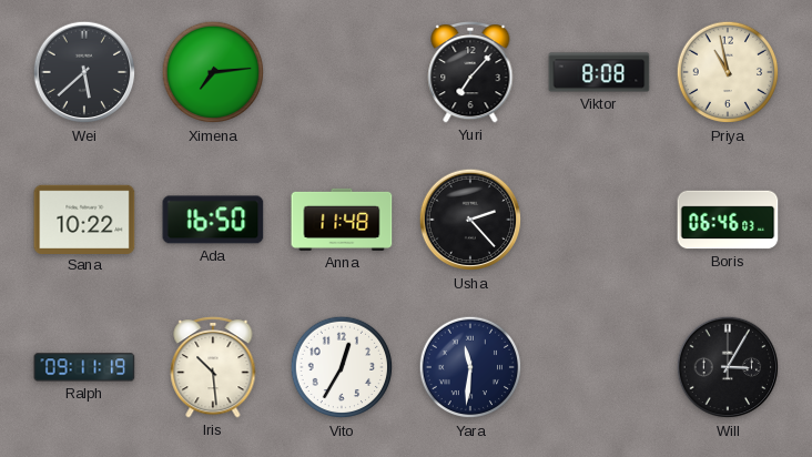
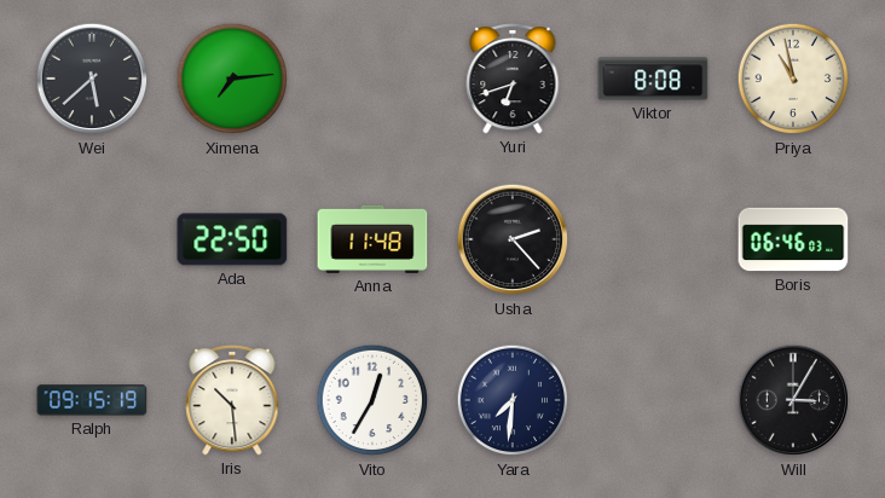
Yuri: 7:07 -> 6:42
Sana: 10:22 -> none
Ada: 16:50 -> 22:50
Ralph: 09:11 -> 09:15
Yara: 11:31 -> 7:31
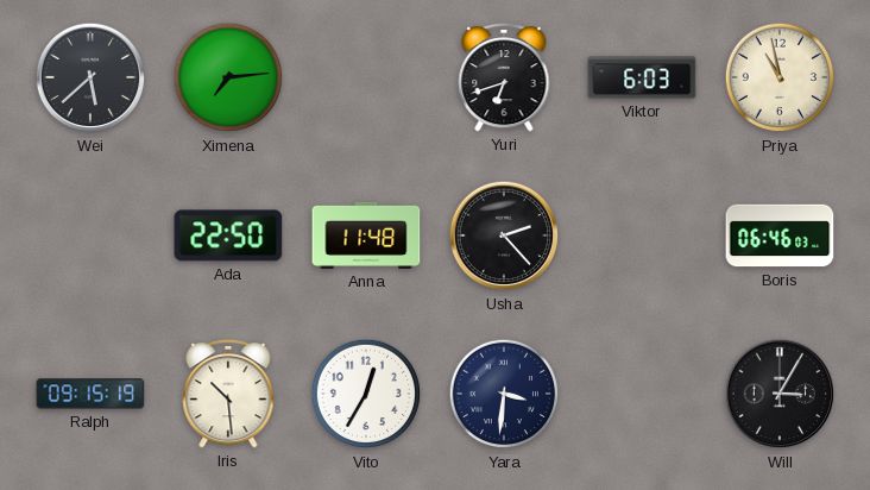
Viktor: 8:08 -> 6:03
Yara: 7:31 -> 3:31
